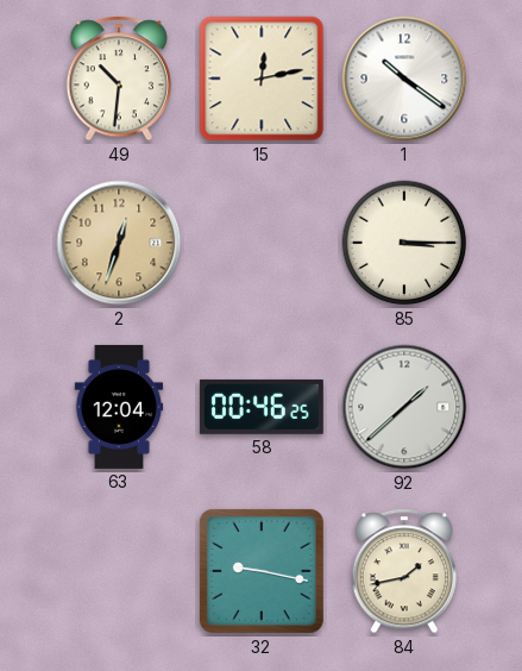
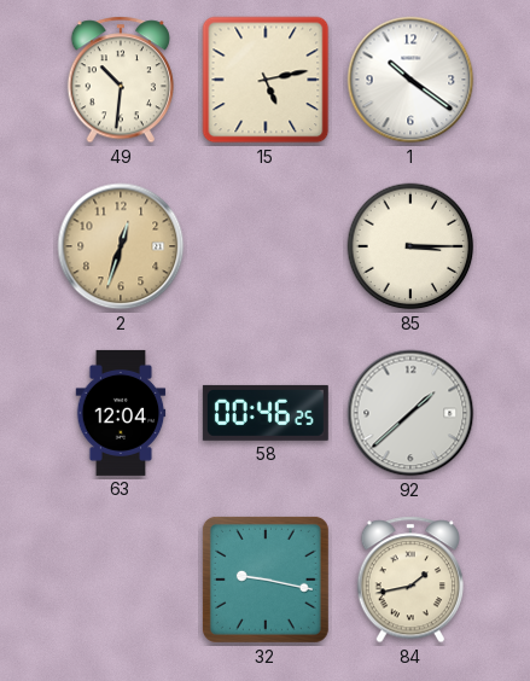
15: 12:13 -> 5:13
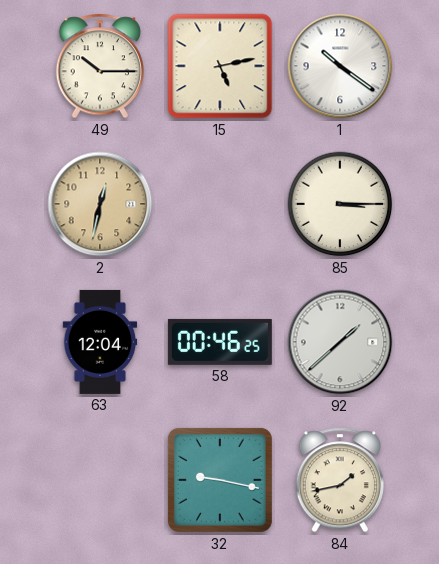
49: 10:31 -> 10:15
2: 12:33 -> 12:32
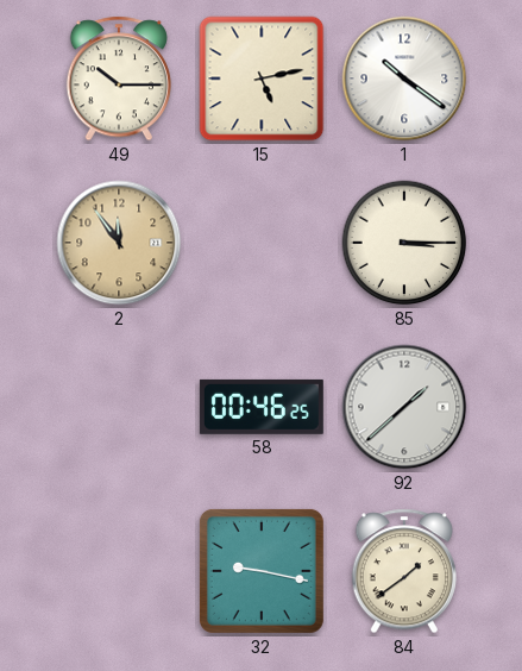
2: 12:32 -> 11:54
63: 12:04 -> none
84: 1:43 -> 1:39
